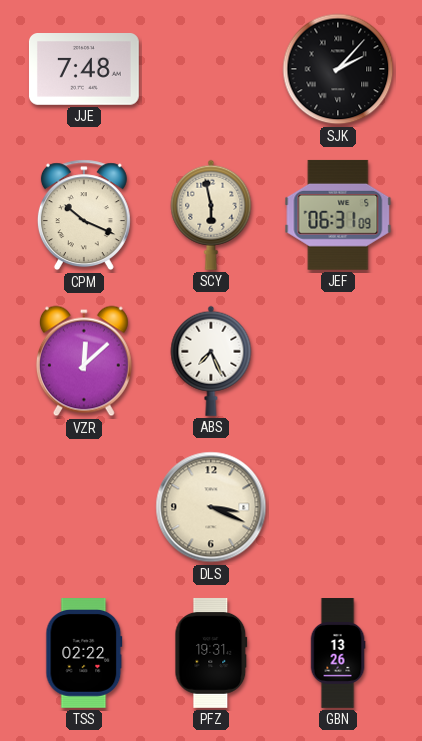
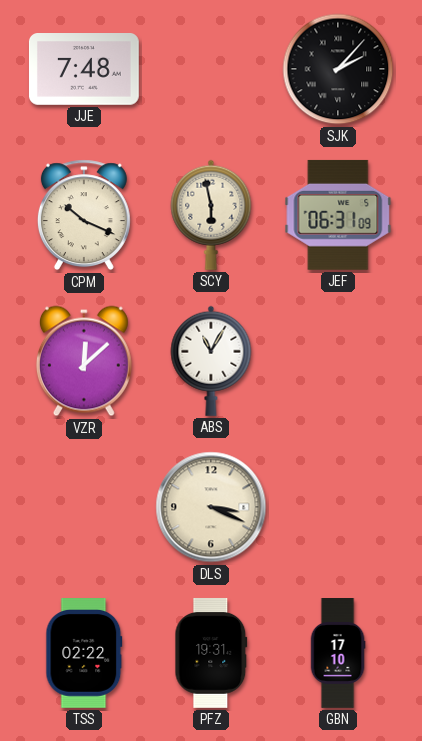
ABS: 7:26 -> 11:05
GBN: 13:26 -> 17:10
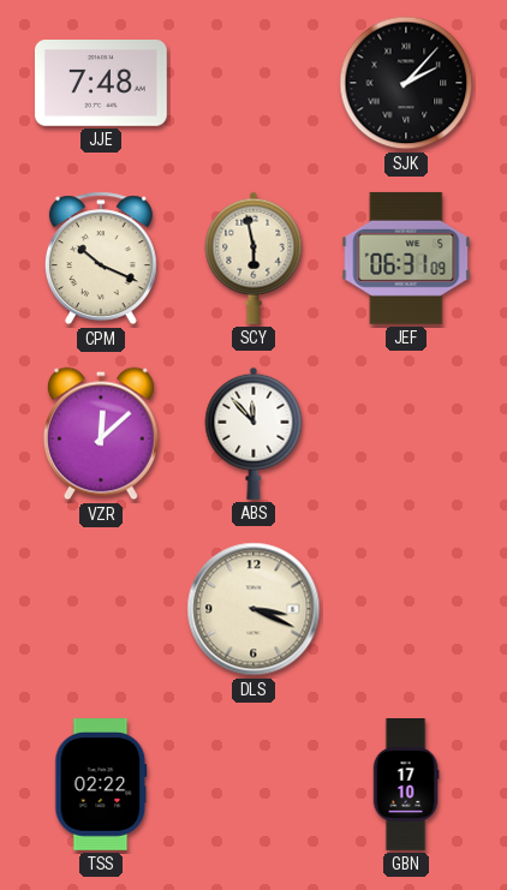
ABS: 11:05 -> 11:53
PFZ: 19:31 -> none
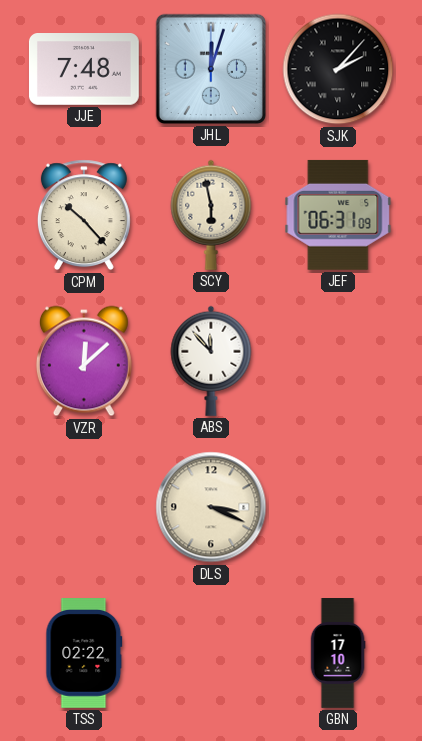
JHL: none -> 12:03
CPM: 10:19 -> 10:23
